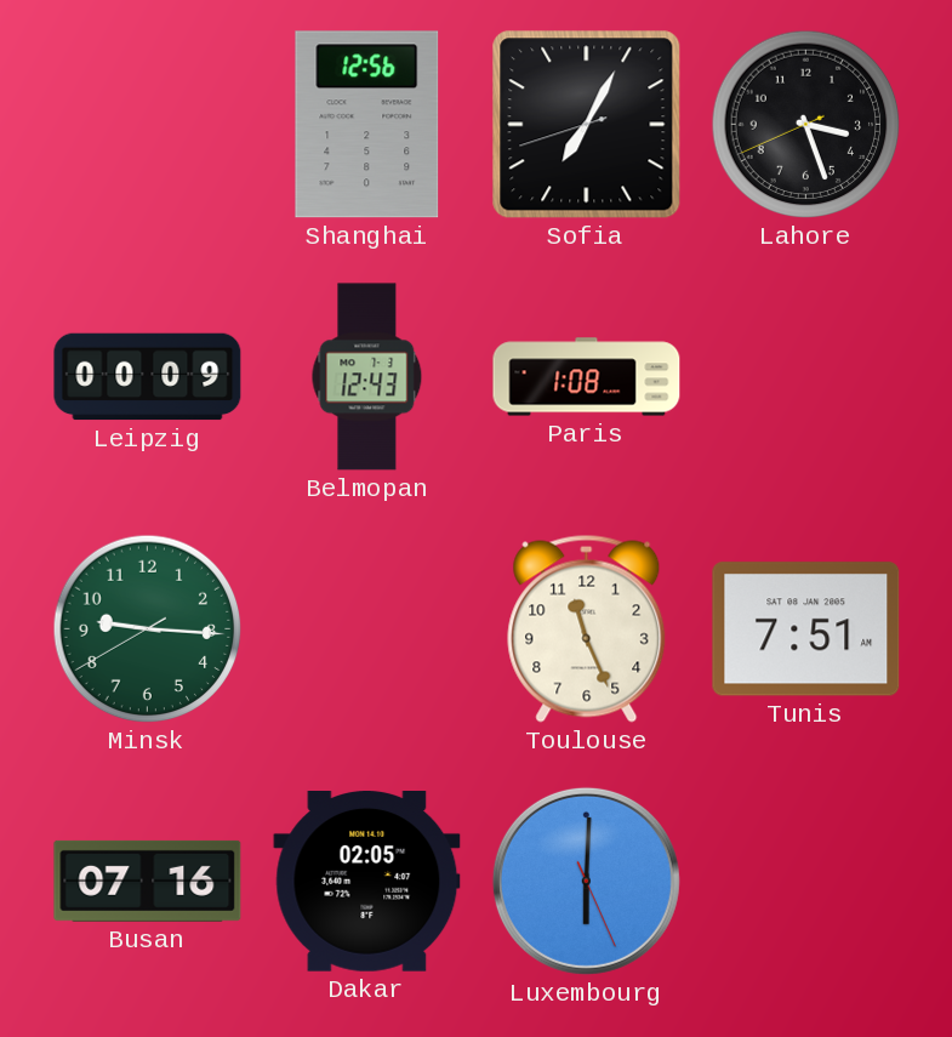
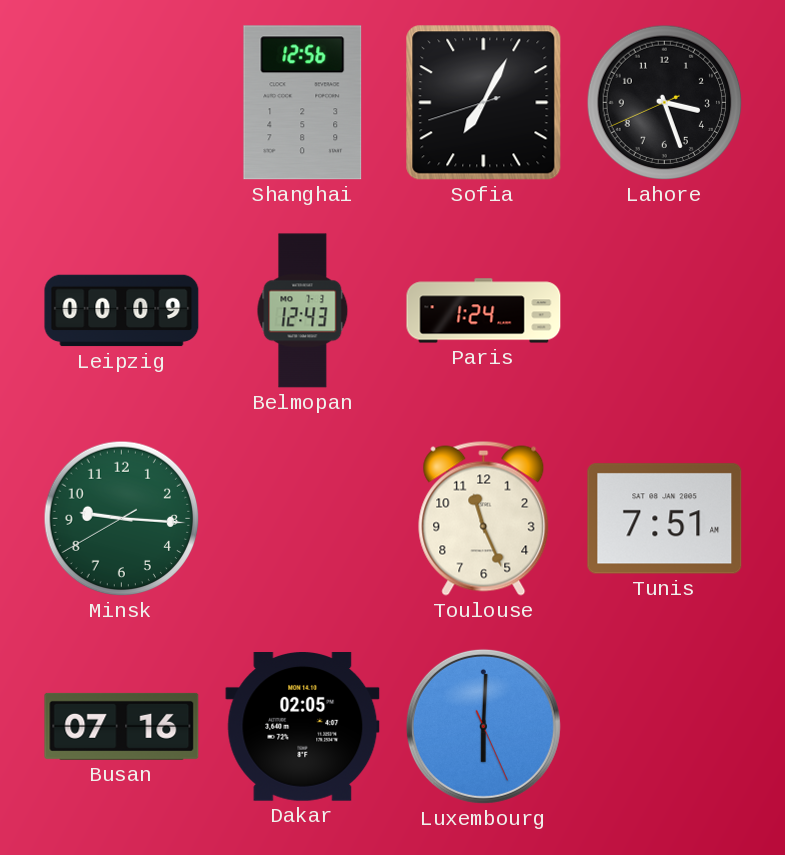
Paris: 1:08 -> 1:24
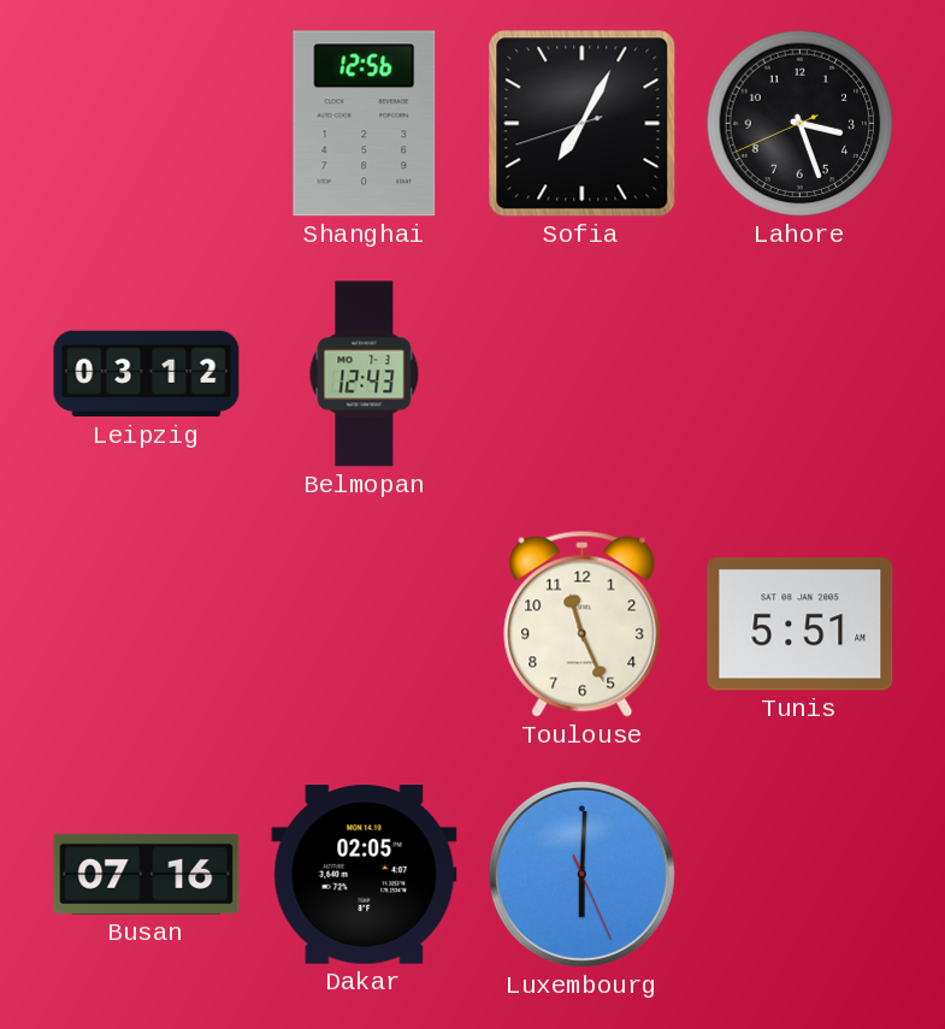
Leipzig: 00:09 -> 03:12
Paris: 1:24 -> none
Minsk: 9:15 -> none
Tunis: 7:51 -> 5:51
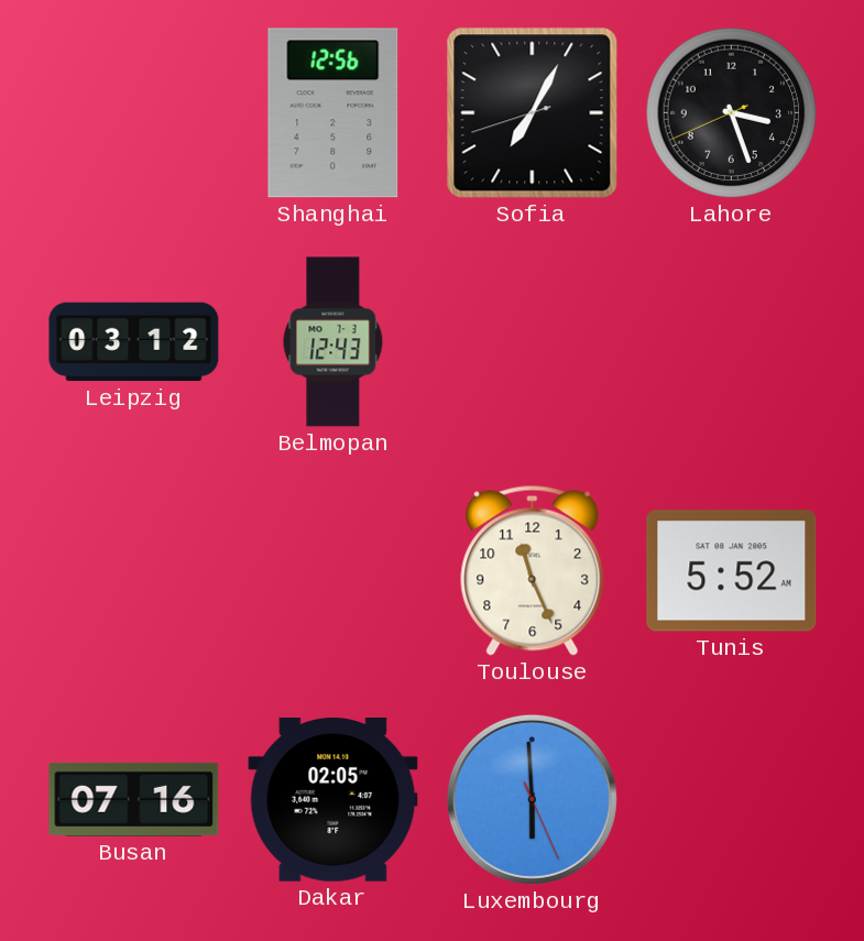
Tunis: 5:51 -> 5:52
Luxembourg: 6:00 -> 5:59
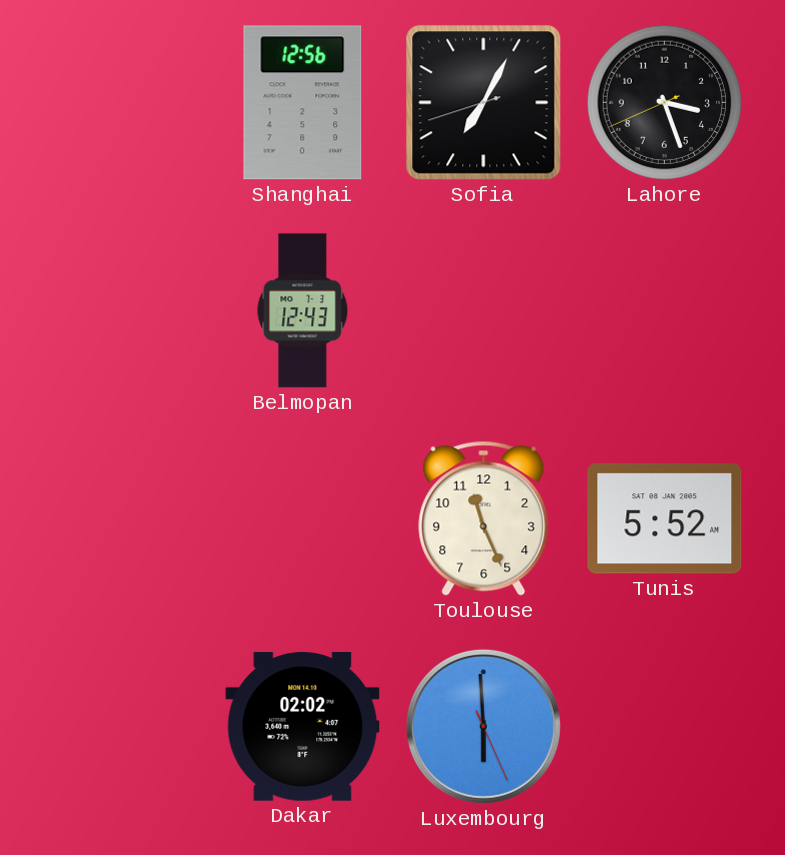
Leipzig: 03:12 -> none
Busan: 07:16 -> none
Dakar: 02:05 -> 02:02
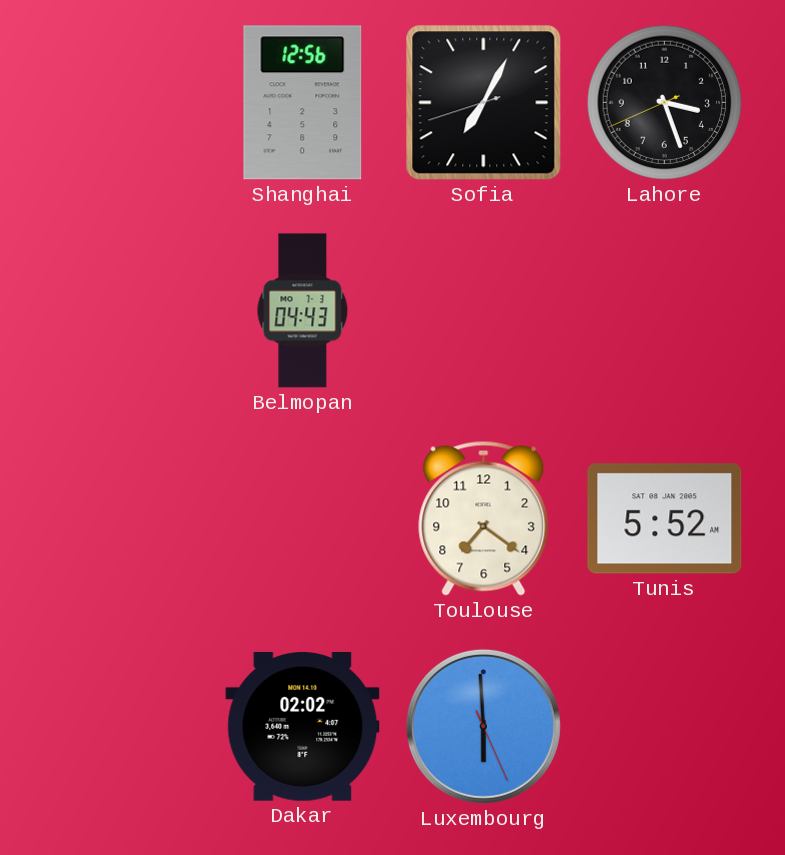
Belmopan: 12:43 -> 04:43
Toulouse: 11:26 -> 7:21
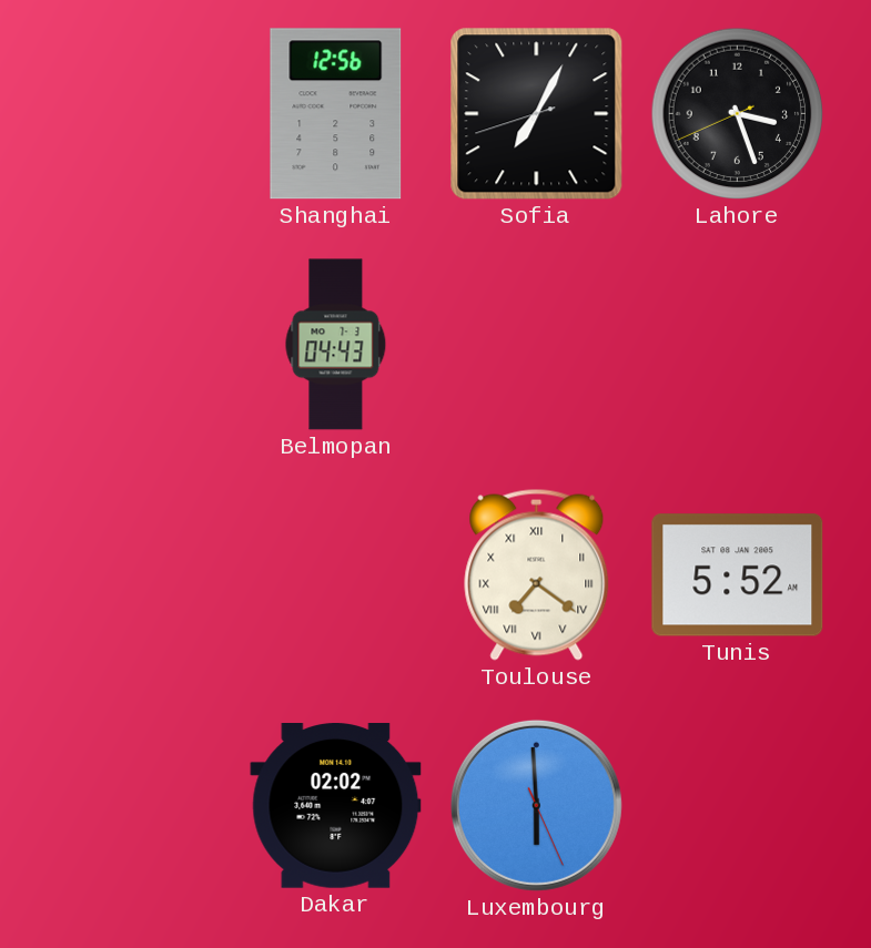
Toulouse numerals: Arabic -> Roman
